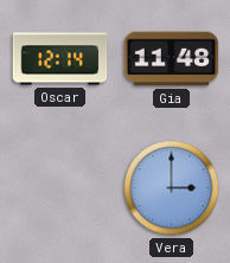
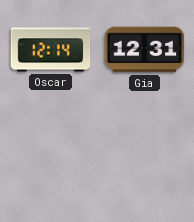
Gia: 11:48 -> 12:31
Vera: 3:00 -> none
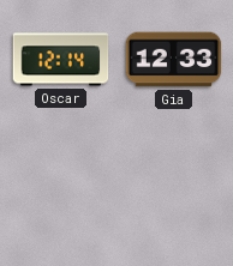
Gia: 12:31 -> 12:33
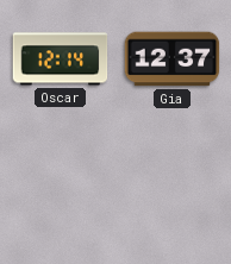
Gia: 12:33 -> 12:37
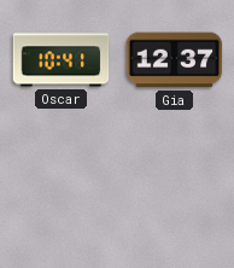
Oscar: 12:14 -> 10:41
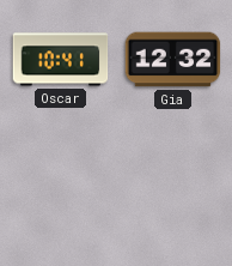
Gia: 12:37 -> 12:32
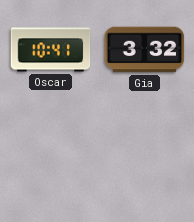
Gia: 12:32 -> 3:32
